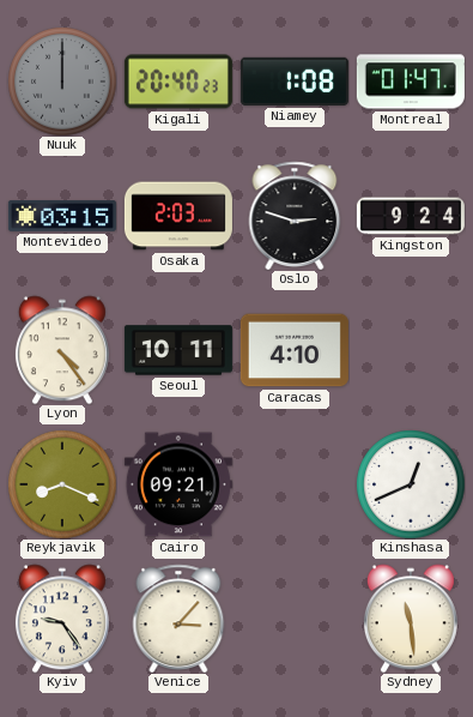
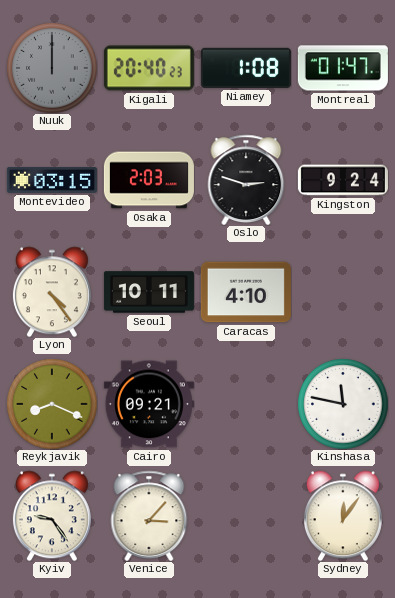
Kinshasa: 12:41 -> 11:47
Sydney: 11:29 -> 12:06
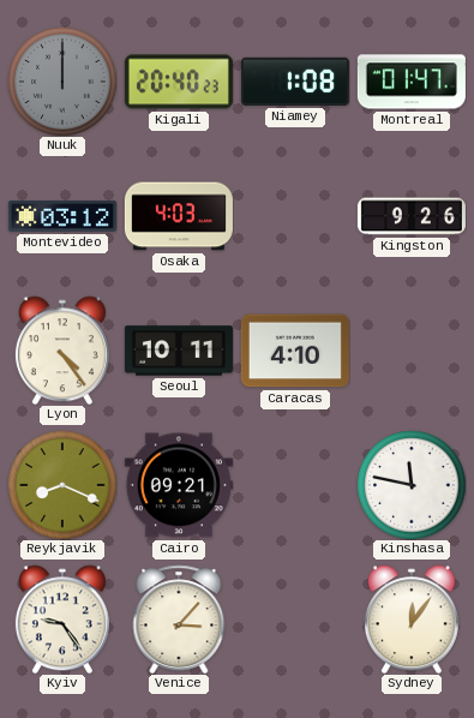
Montevideo: 03:15 -> 03:12
Osaka: 2:03 -> 4:03
Oslo: 2:48 -> none
Kingston: 9:24 -> 9:26
